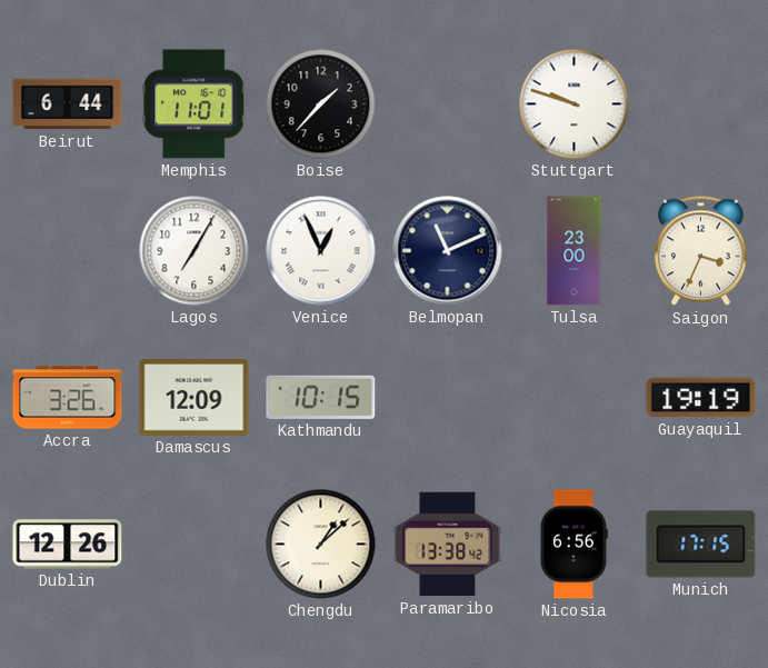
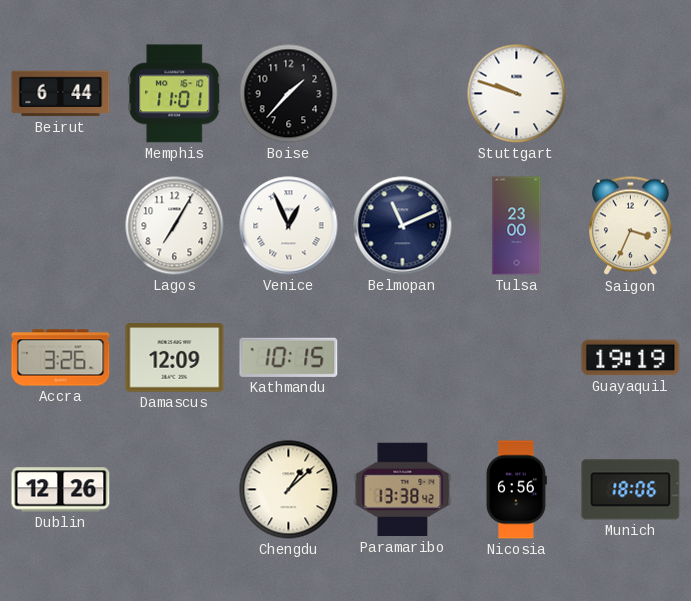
Munich: 17:15 -> 18:06
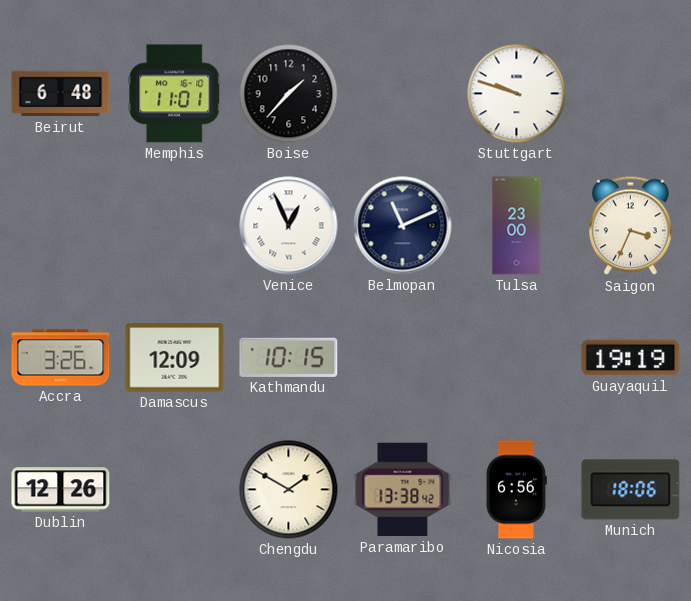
Beirut: 6:44 -> 6:48
Lagos: 7:05 -> none
Chengdu: 1:08 -> 1:50
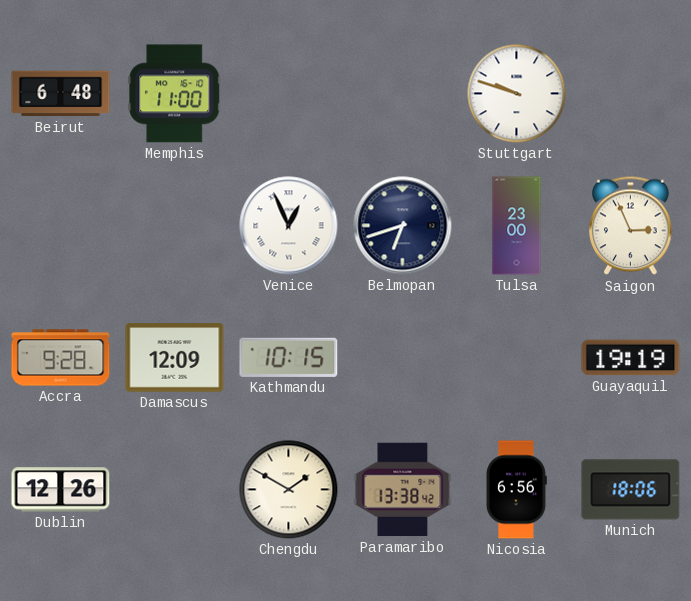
Memphis: 11:01 -> 11:00
Boise: 1:37 -> none
Belmopan: 11:11 -> 6:42
Saigon: 3:34 -> 2:56
Accra: 3:26 -> 9:28
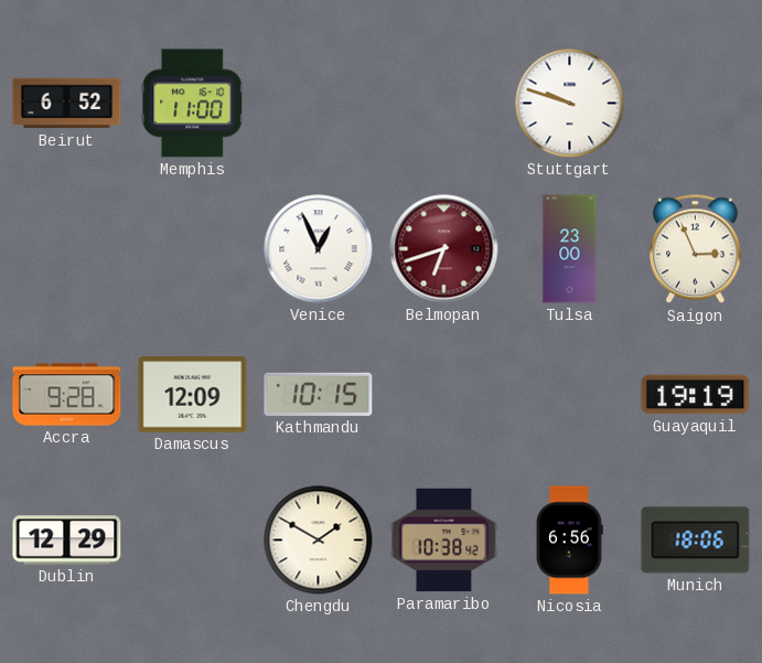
Beirut: 6:48 -> 6:52
Belmopan dial: navy -> burgundy
Dublin: 12:26 -> 12:29
Paramaribo: 13:38 -> 10:38
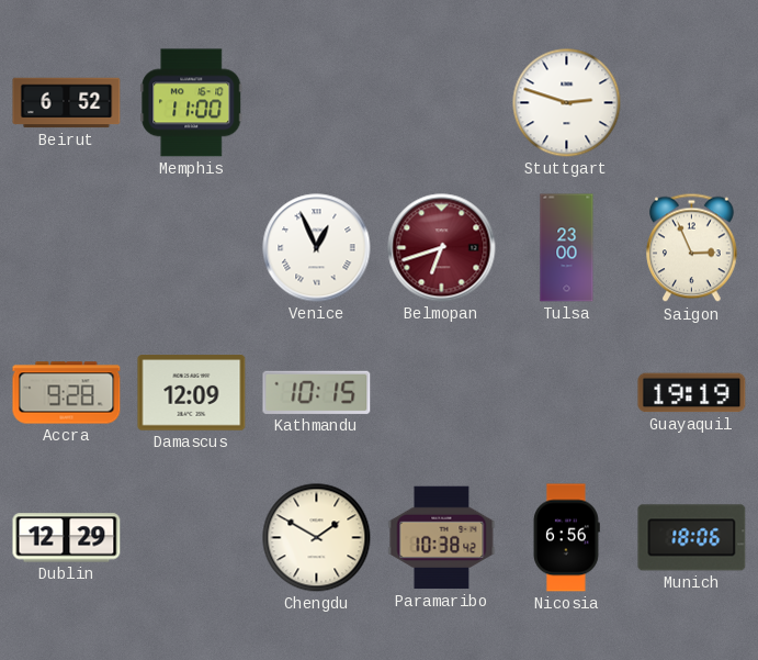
Stuttgart: 9:48 -> 2:48
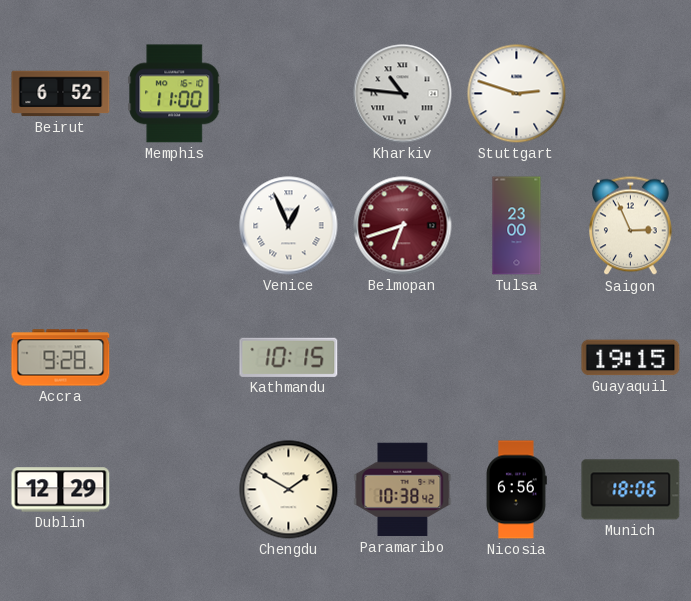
Kharkiv: none -> 10:46
Damascus: 12:09 -> none
Guayaquil: 19:19 -> 19:15
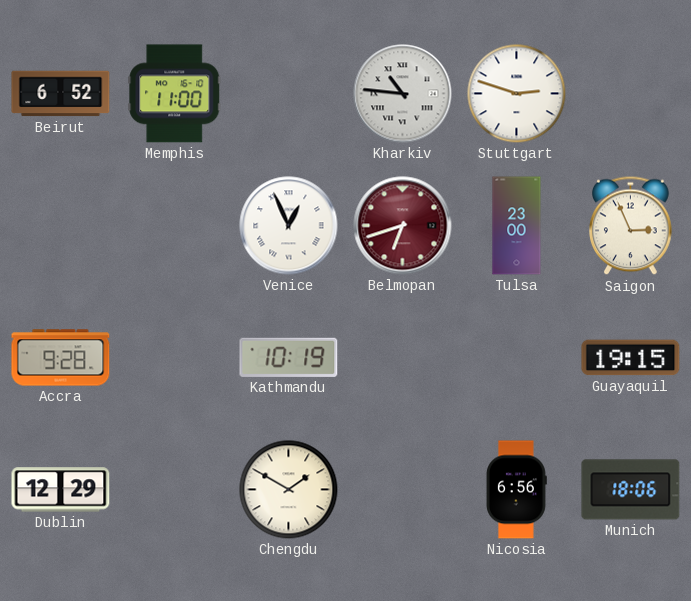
Kathmandu: 10:15 -> 10:19
Paramaribo: 10:38 -> none
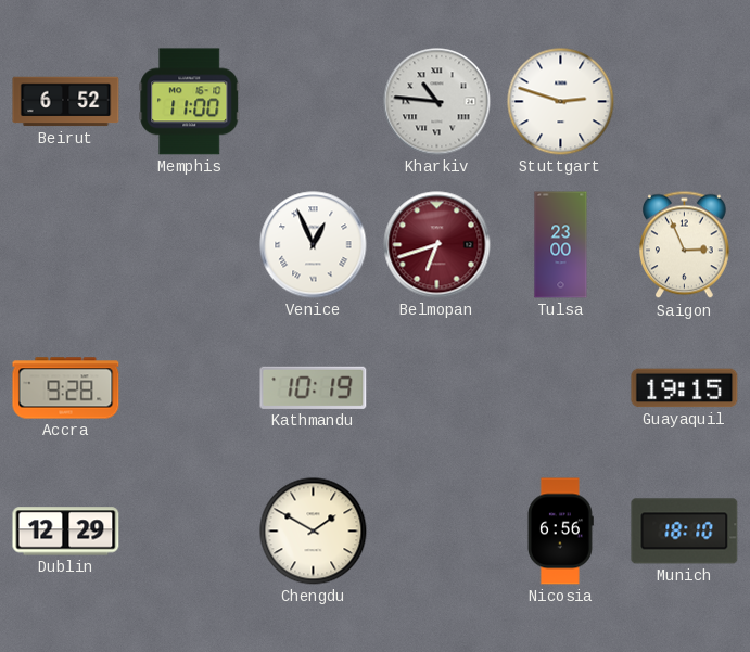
Munich: 18:06 -> 18:10
